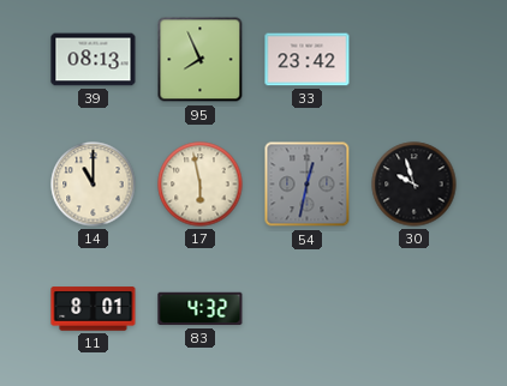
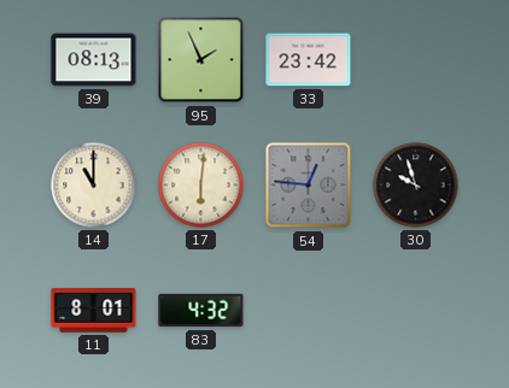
95: 7:56 -> 1:56
17: 5:58 -> 6:01
54: 12:32 -> 12:46
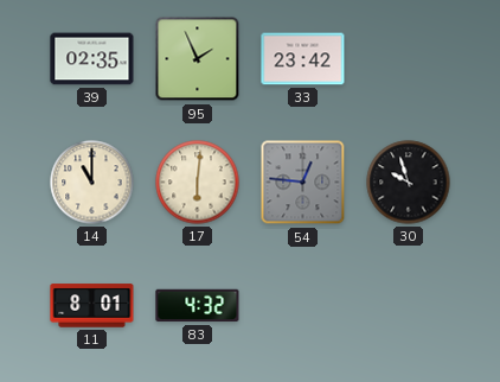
39: 08:13 -> 02:35
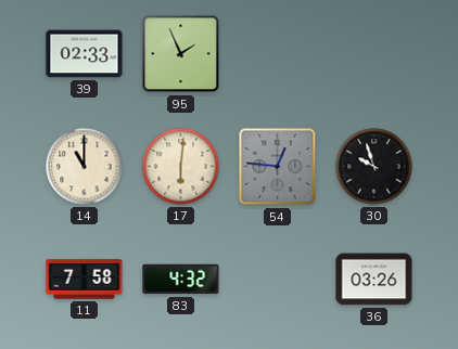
39: 02:35 -> 02:33
33: 23:42 -> none
11: 8:01 -> 7:58
36: none -> 03:26
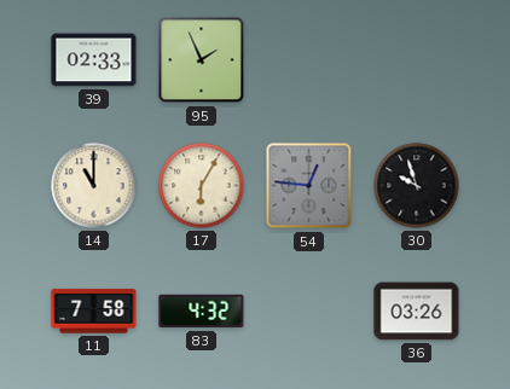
17: 6:01 -> 6:05
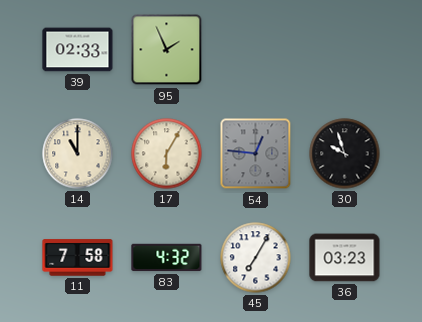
45: none -> 7:05
36: 03:26 -> 03:23
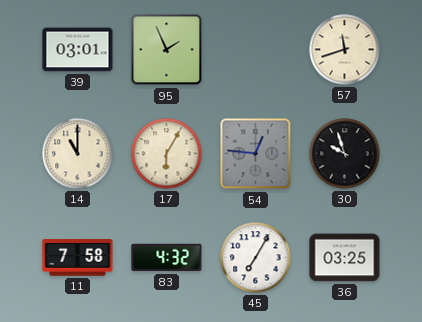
39: 02:33 -> 03:01
57: none -> 11:42
36: 03:23 -> 03:25
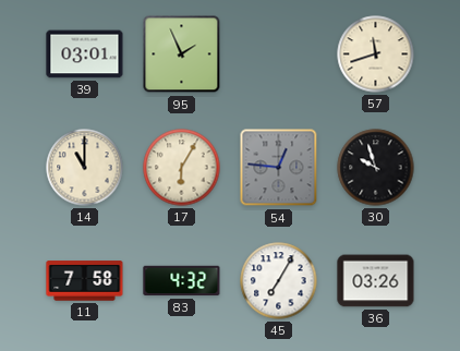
36: 03:25 -> 03:26
